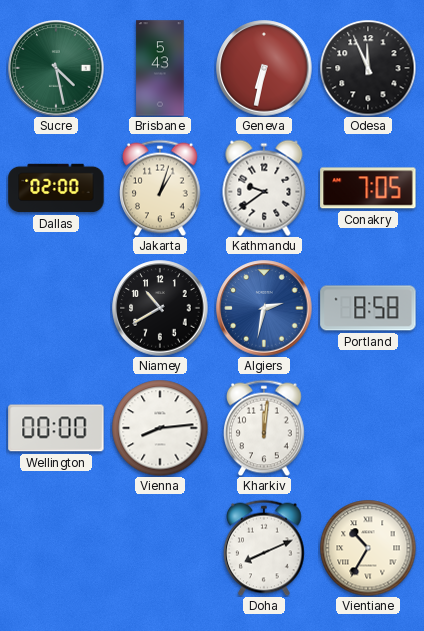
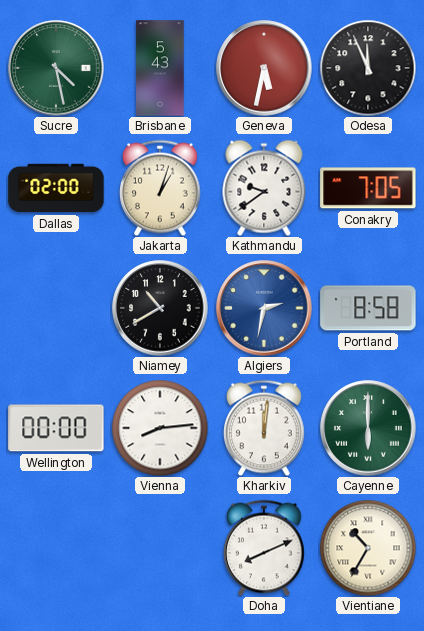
Geneva: 6:32 -> 5:32
Cayenne: none -> 6:00
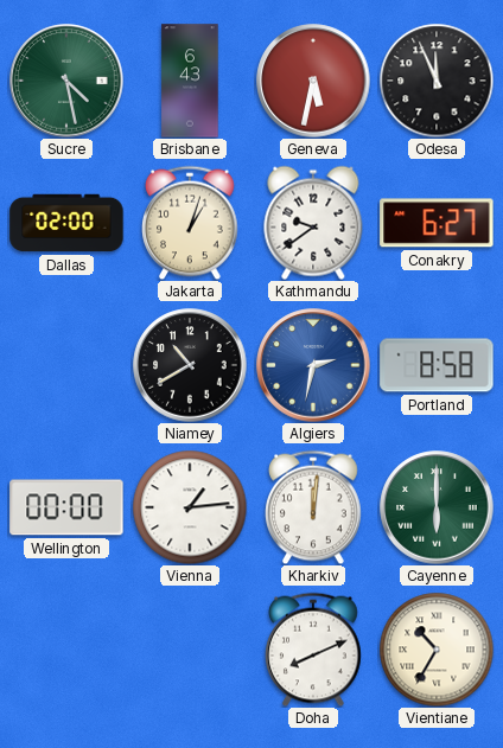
Brisbane: 5:43 -> 6:43
Conakry: 7:05 -> 6:27
Vienna: 8:14 -> 1:14
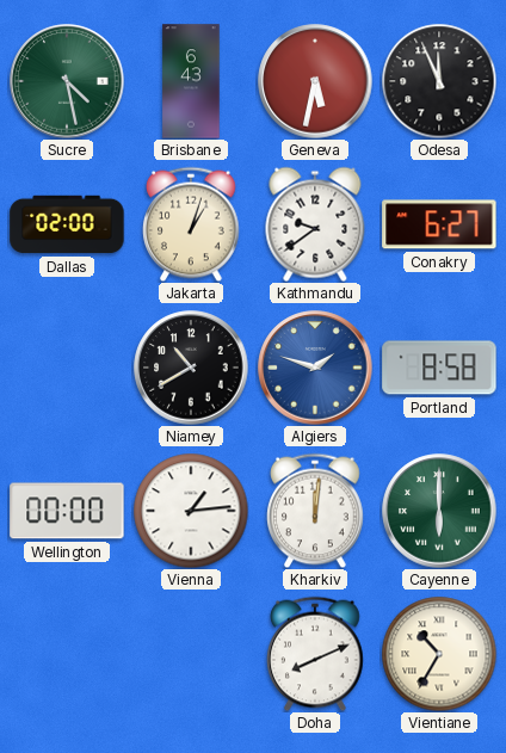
Algiers: 2:32 -> 1:48
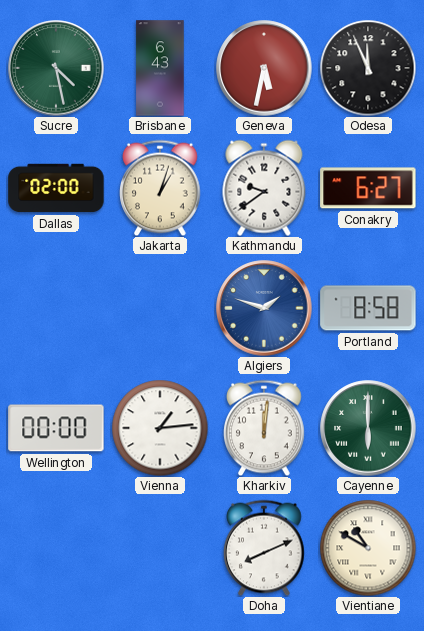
Niamey: 10:40 -> none
Vientiane: 10:35 -> 10:50
